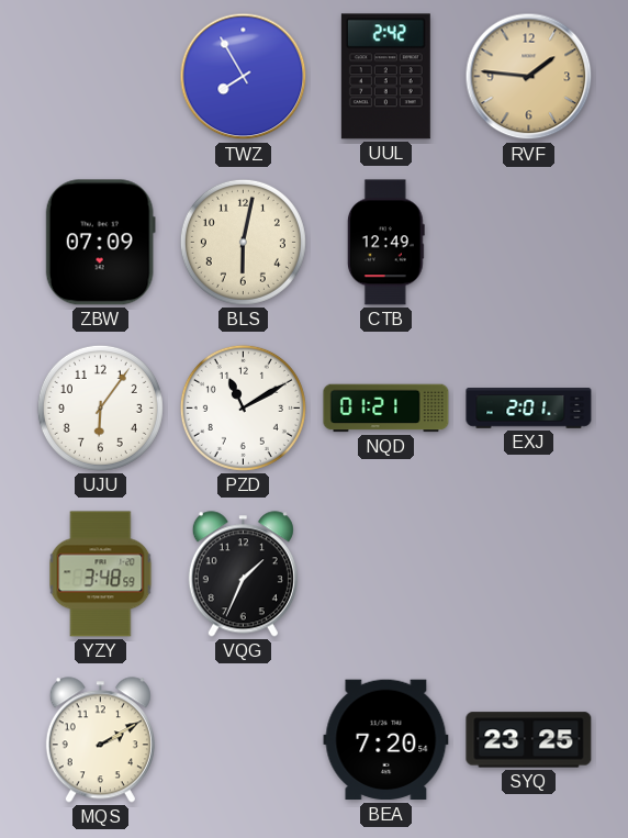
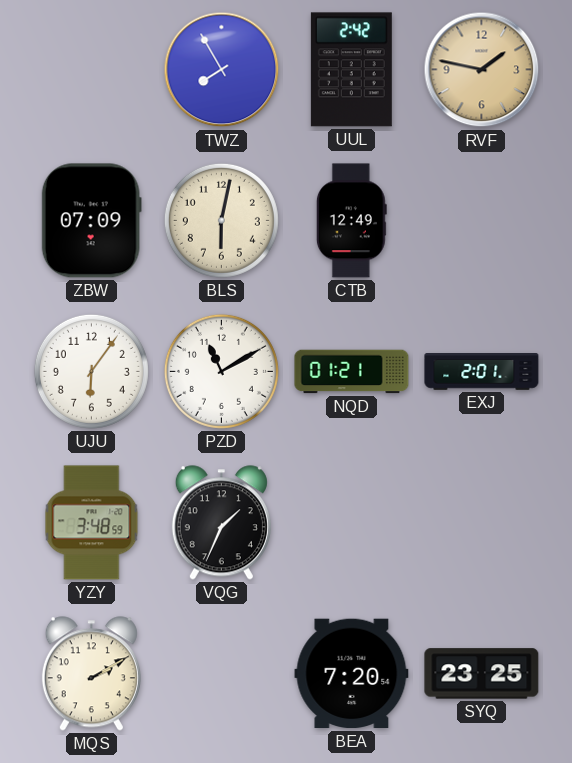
RVF: 1:46 -> 1:47
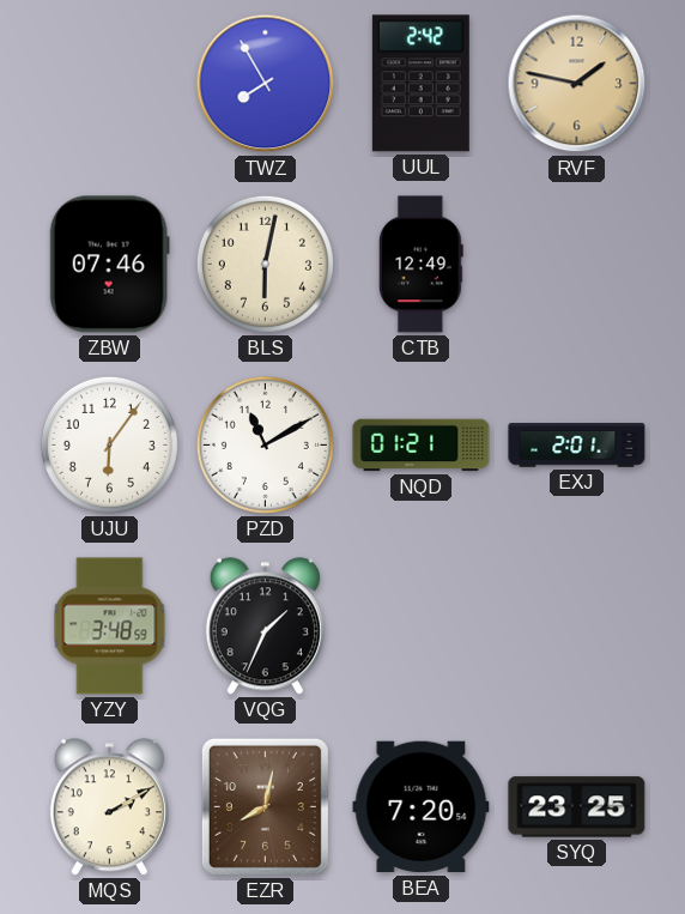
ZBW: 07:09 -> 07:46
EZR: none -> 8:02
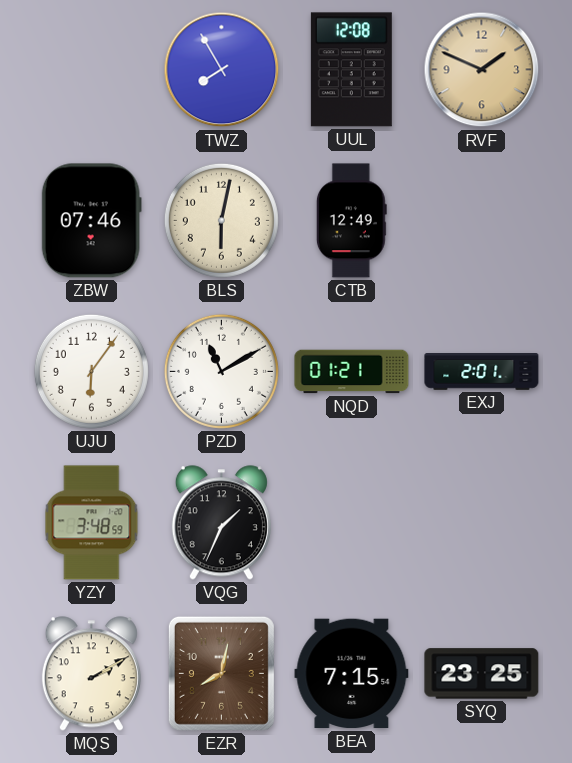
UUL: 2:42 -> 12:08
RVF: 1:47 -> 1:49
BEA: 7:20 -> 7:15
